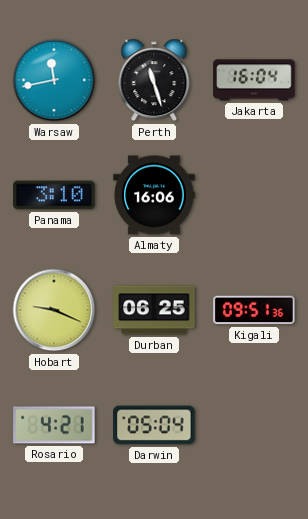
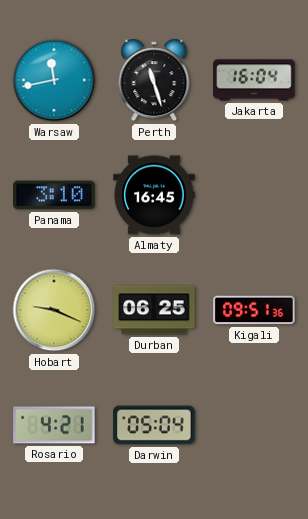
Almaty: 16:06 -> 16:45
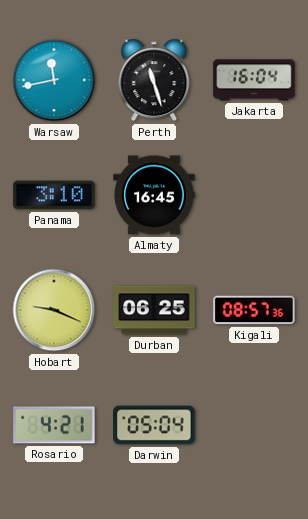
Kigali: 09:51 -> 08:57
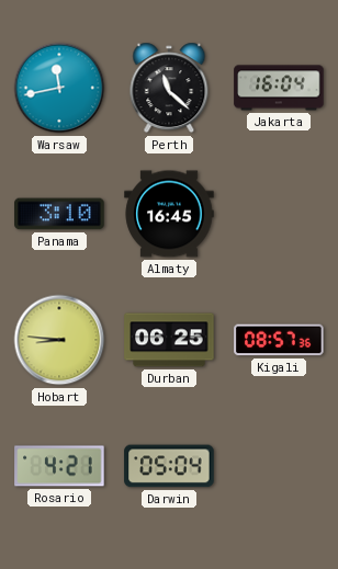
Perth: 11:27 -> 11:22
Hobart: 9:19 -> 8:46
